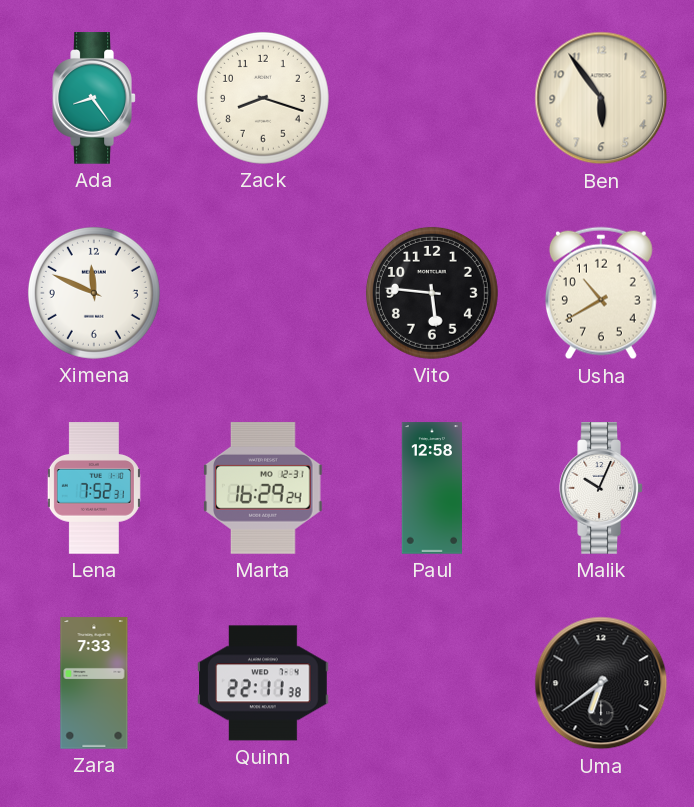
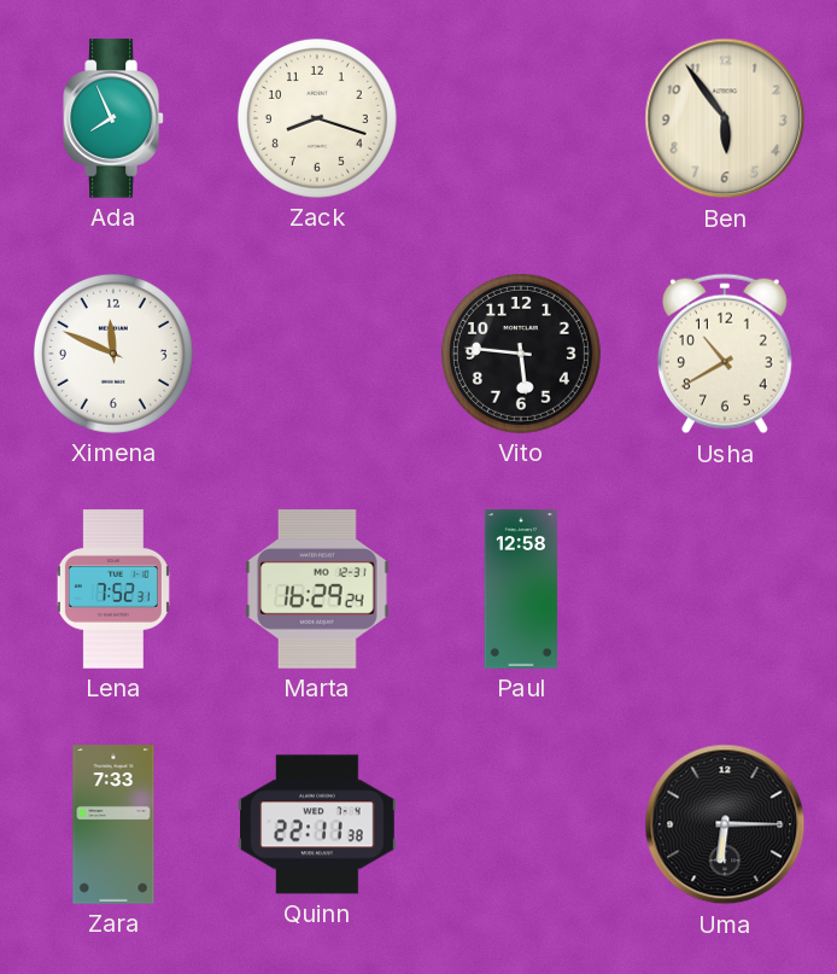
Ada: 8:24 -> 7:56
Malik: 10:04 -> none
Uma: 6:39 -> 6:15
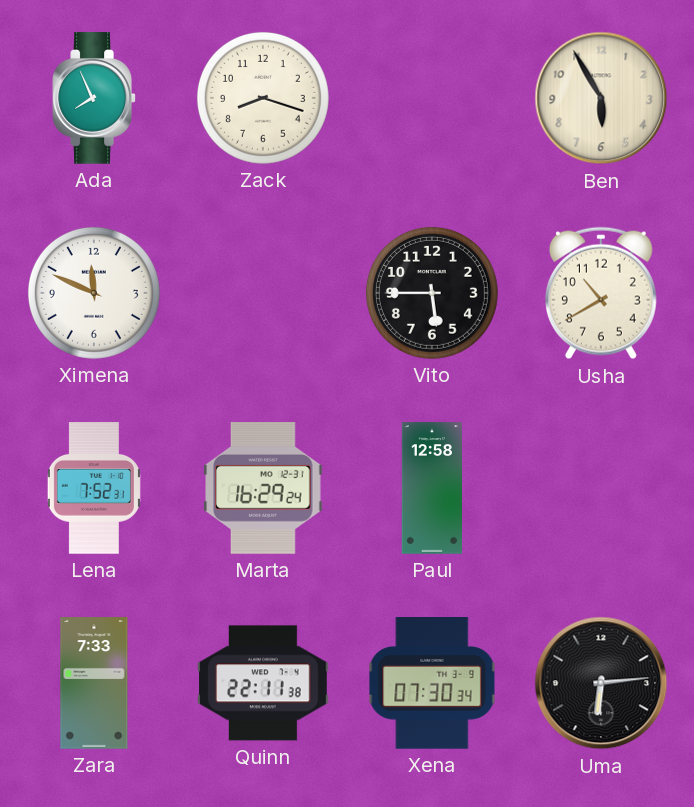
Ben: 5:54 -> 5:55
Vito: 5:46 -> 5:45
Xena: none -> 07:30
Uma: 6:15 -> 6:14
